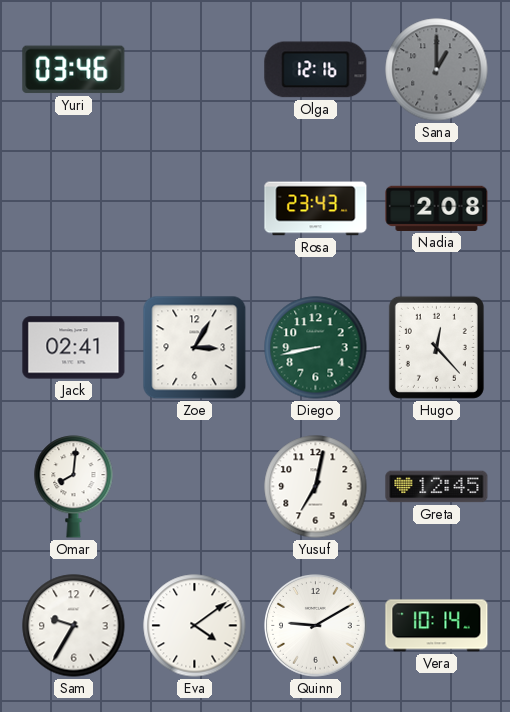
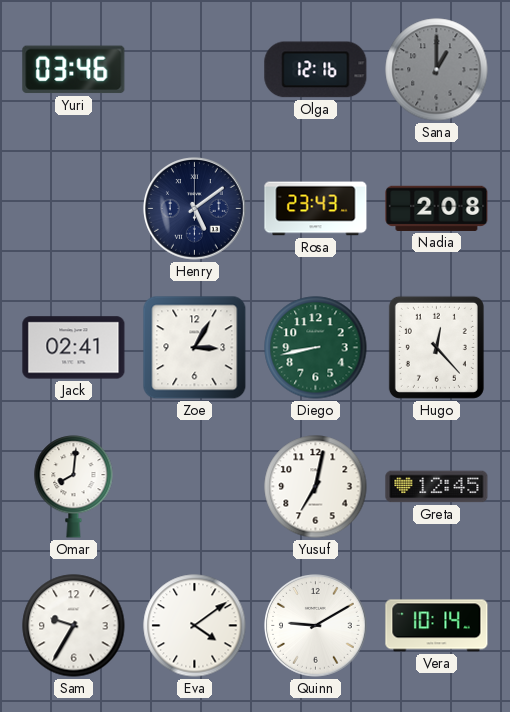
Henry: none -> 5:09
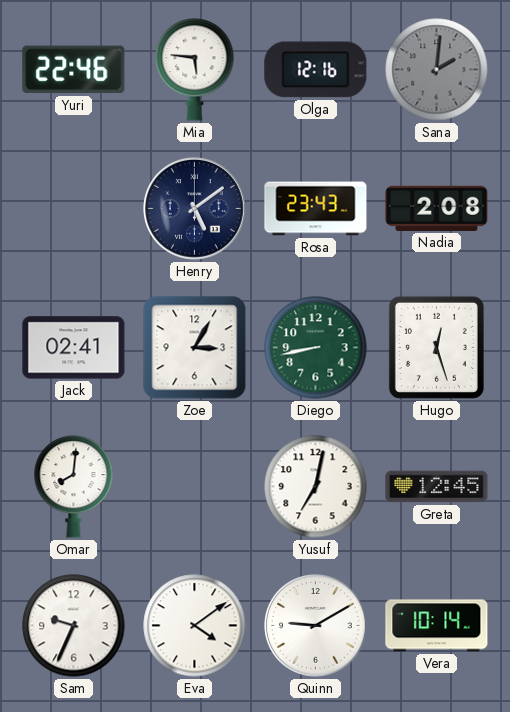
Yuri: 03:46 -> 22:46
Mia: none -> 5:46
Sana: 1:00 -> 2:01
Hugo: 12:23 -> 12:27
Sam: 9:35 -> 9:34
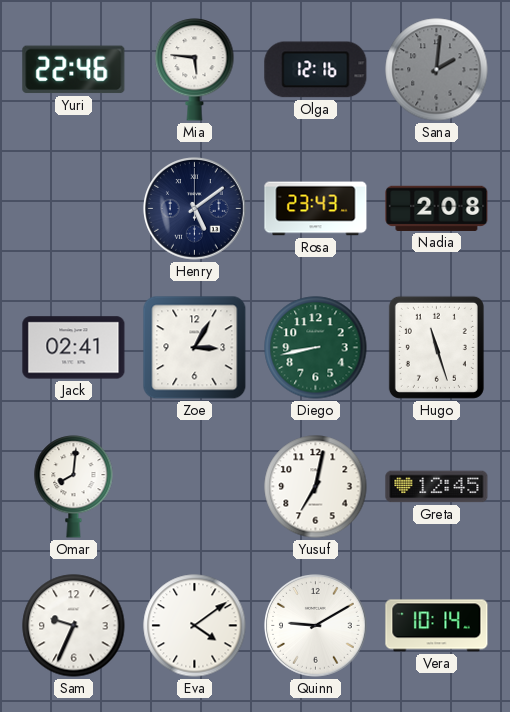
Hugo: 12:27 -> 11:27
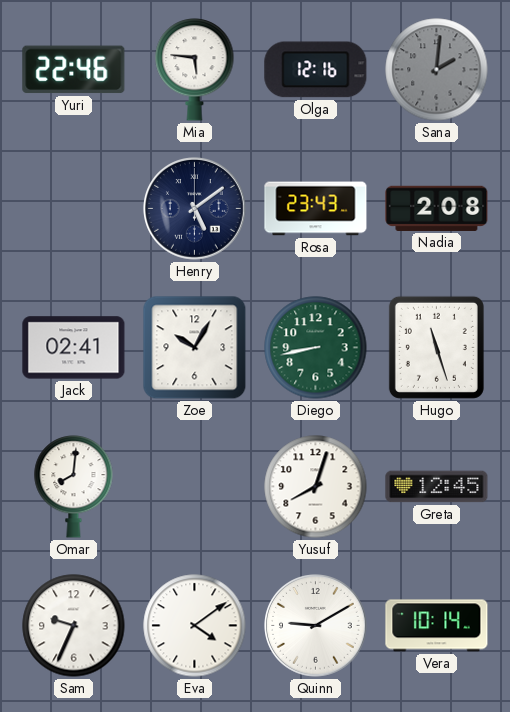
Zoe: 3:05 -> 10:05
Yusuf: 7:02 -> 8:03
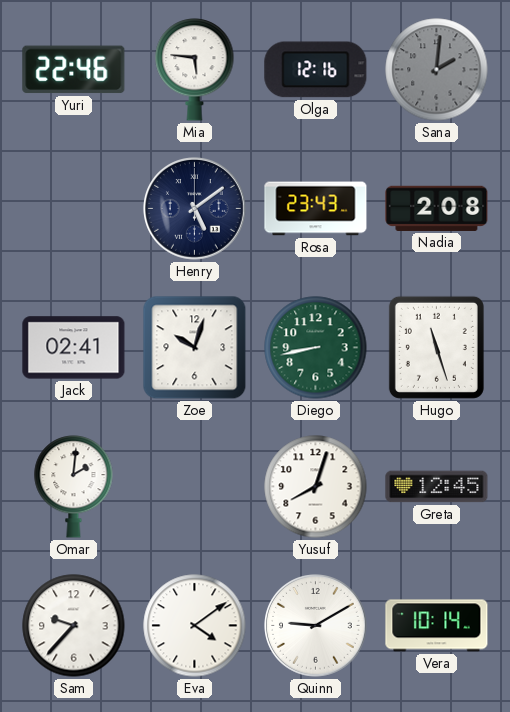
Zoe: 10:05 -> 10:03
Omar: 8:01 -> 2:01
Sam: 9:34 -> 9:37
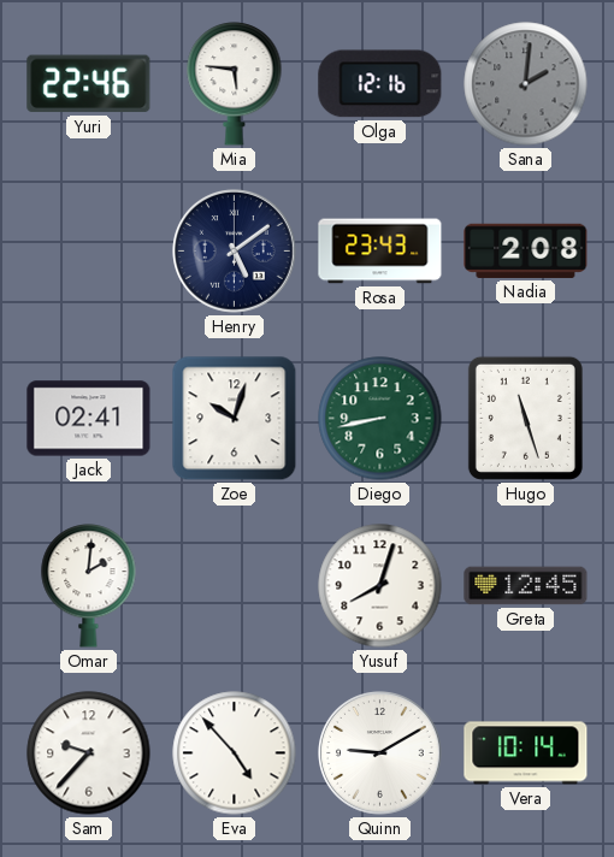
Eva: 4:09 -> 4:53
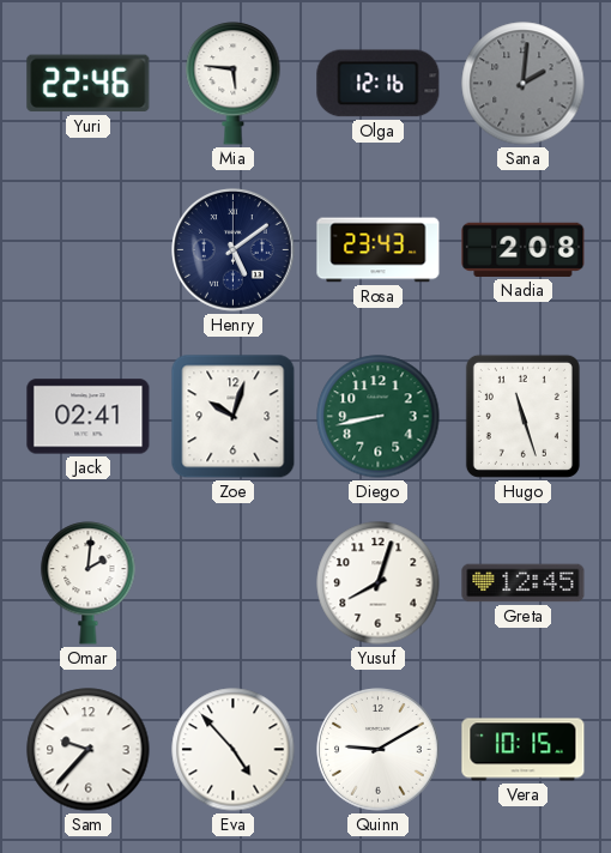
Vera: 10:14 -> 10:15
